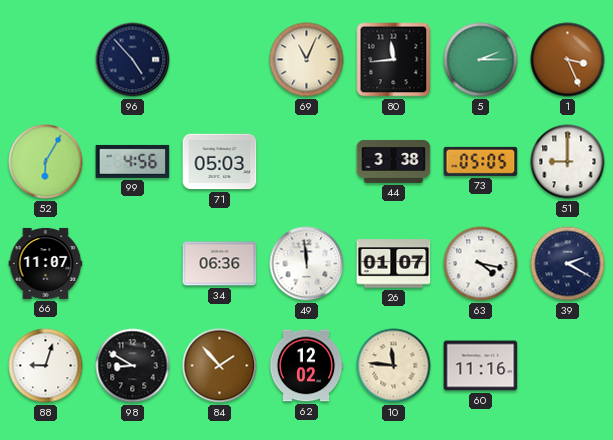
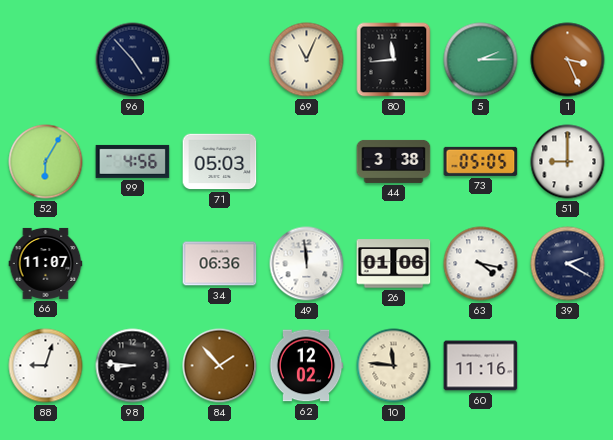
26: 01:07 -> 01:06
98: 8:50 -> 8:46
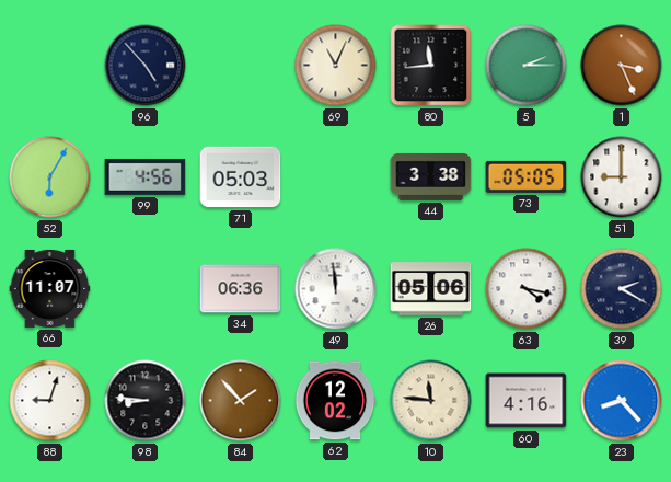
26: 01:06 -> 05:06
60: 11:16 -> 4:16
23: none -> 8:23
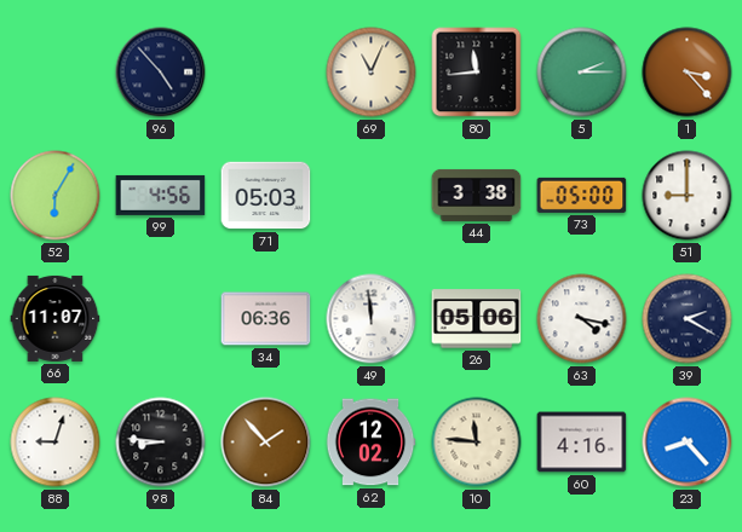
1: 3:26 -> 3:23
73: 05:05 -> 05:00
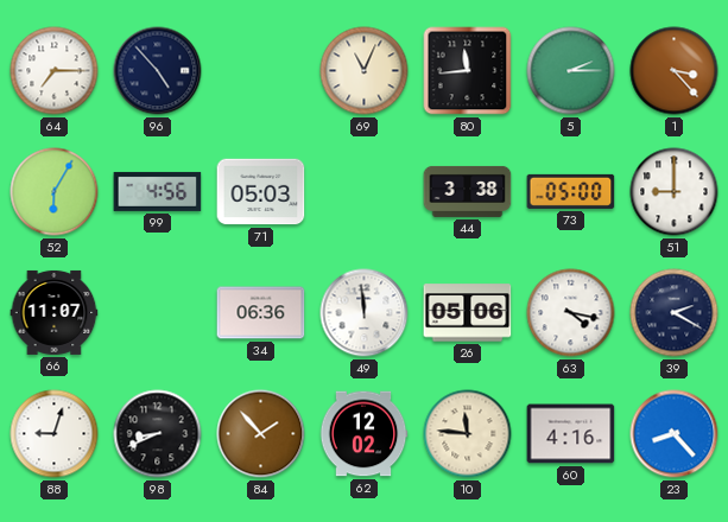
64: none -> 7:15
98: 8:46 -> 8:41
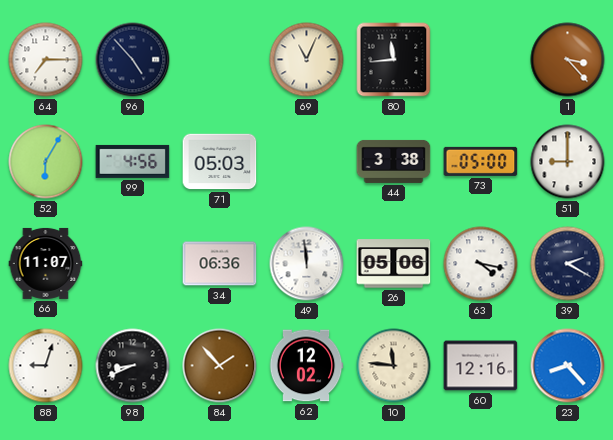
5: 2:15 -> none
60: 4:16 -> 12:16
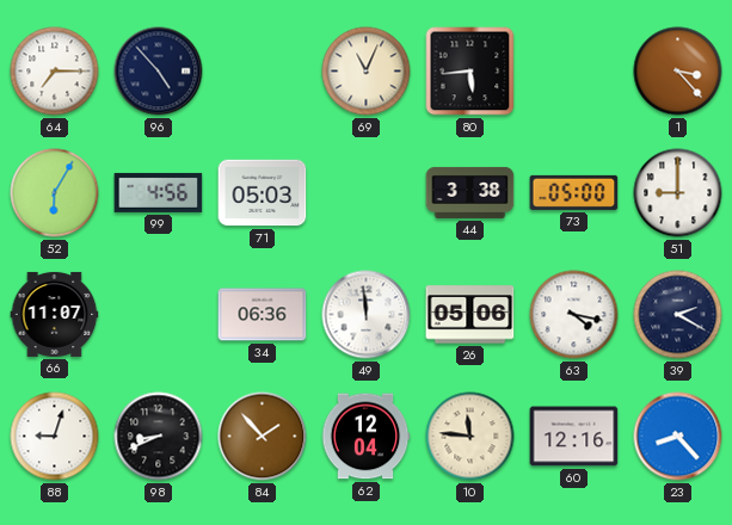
80: 11:44 -> 5:44
62: 12:02 -> 12:04
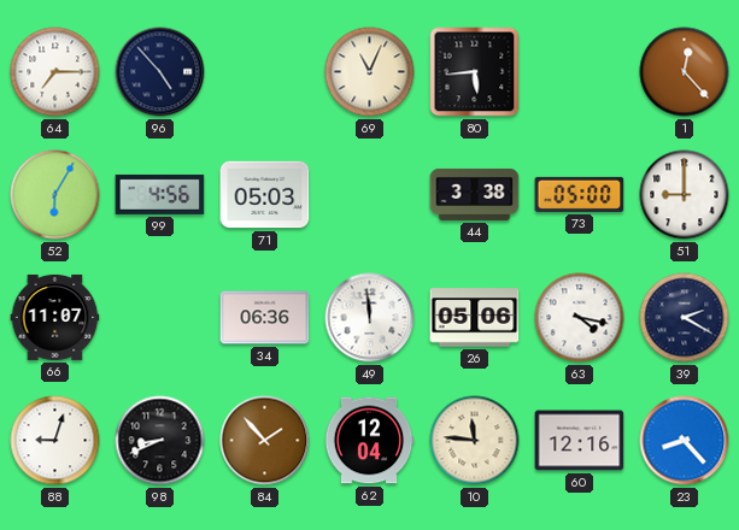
1: 3:23 -> 12:23
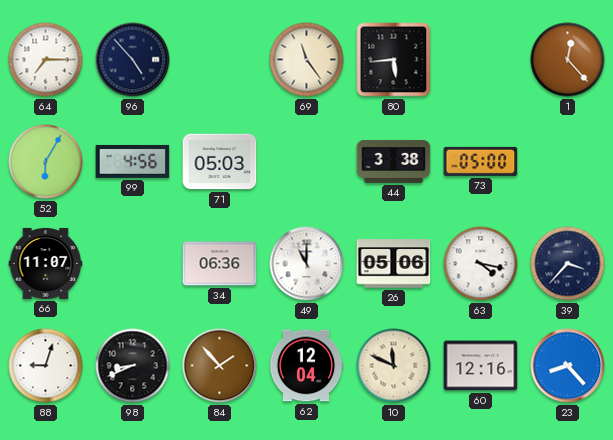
69: 11:04 -> 11:24
51: 9:00 -> none
49: 11:59 -> 11:00
39: 2:20 -> 3:37
10: 11:46 -> 11:49
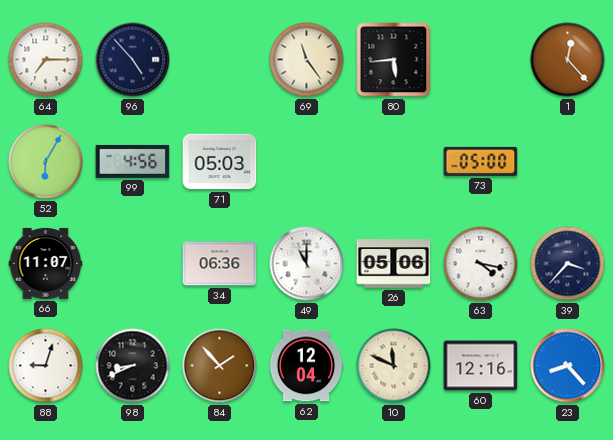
44: 3:38 -> none
